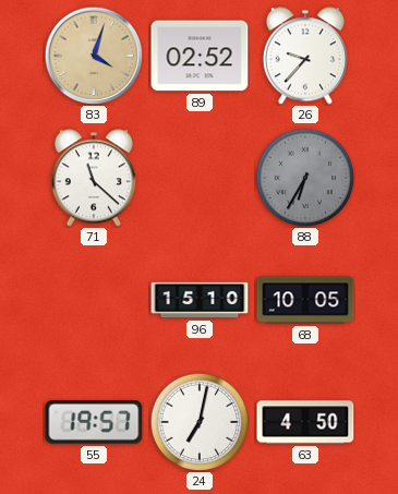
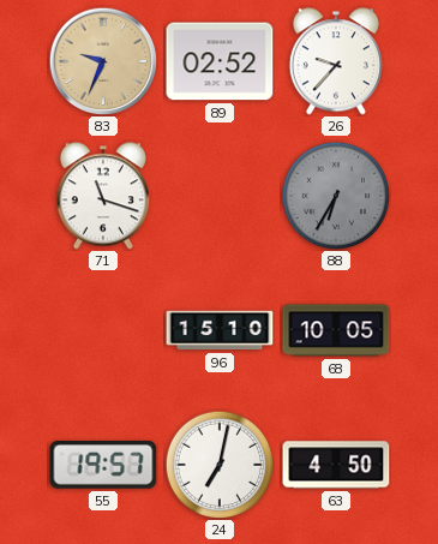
83: 4:03 -> 9:34
71: 11:22 -> 11:18
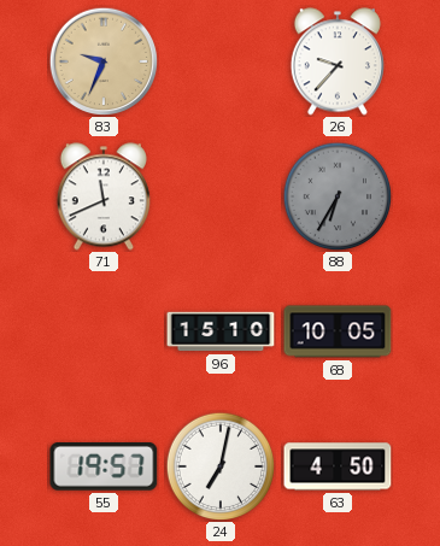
89: 02:52 -> none
71: 11:18 -> 11:41
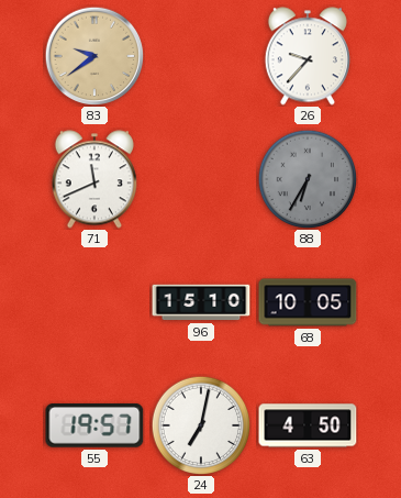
83: 9:34 -> 9:39
